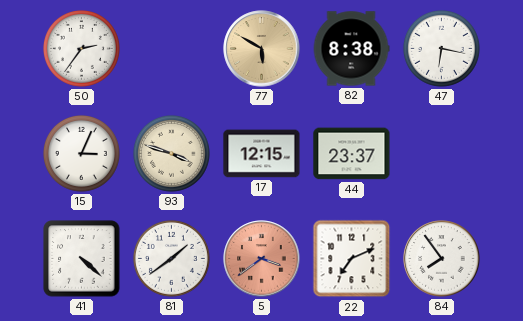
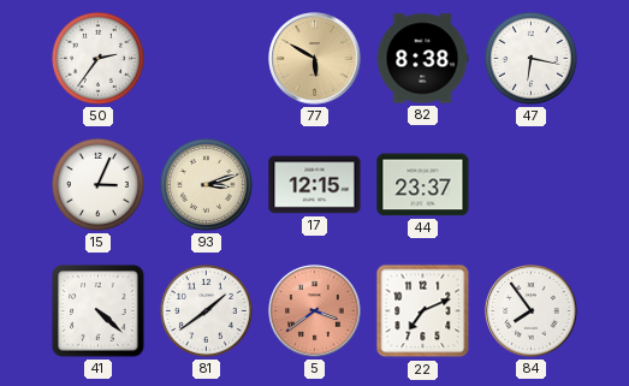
93: 3:48 -> 3:12
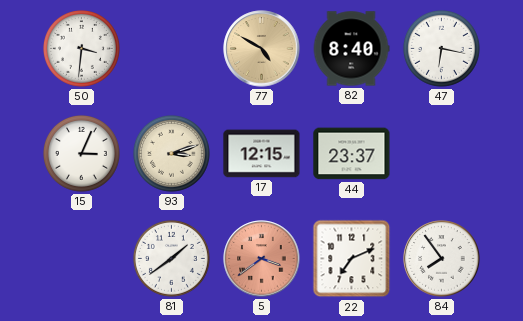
50: 2:36 -> 3:31
77: 5:50 -> 4:50
82: 8:38 -> 8:40
41: 4:22 -> none
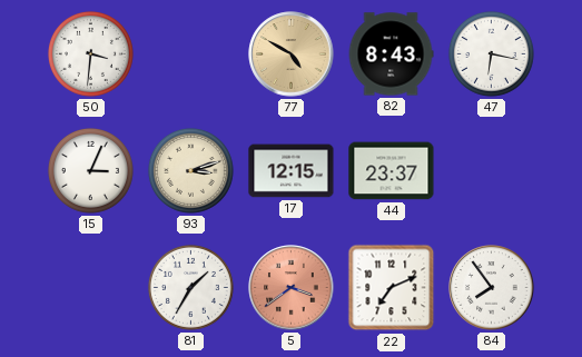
82: 8:40 -> 8:43
81: 1:39 -> 1:35
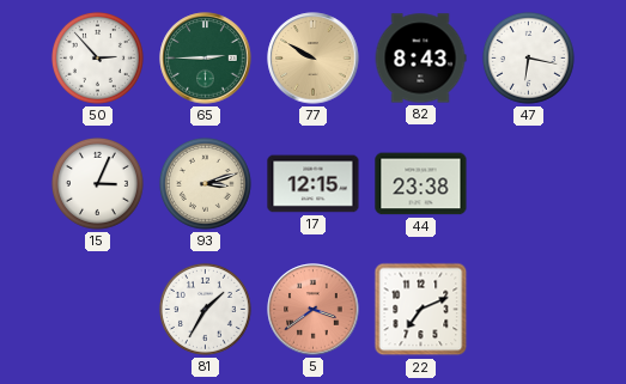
50: 3:31 -> 2:53
65: none -> 2:45
77: 4:50 -> 9:50
44: 23:37 -> 23:38
84: 7:54 -> none
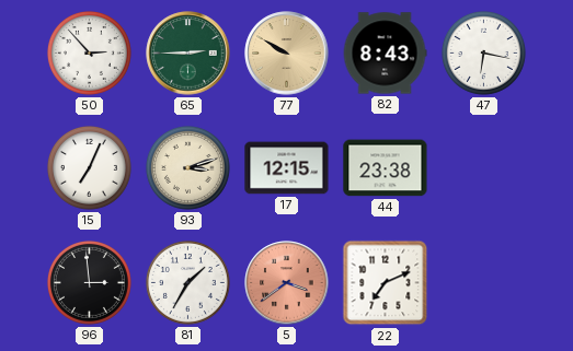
15: 3:04 -> 7:04
96: none -> 2:59
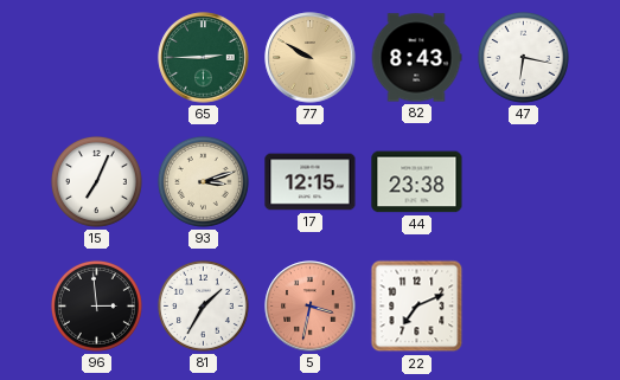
50: 2:53 -> none
5: 3:39 -> 3:32
